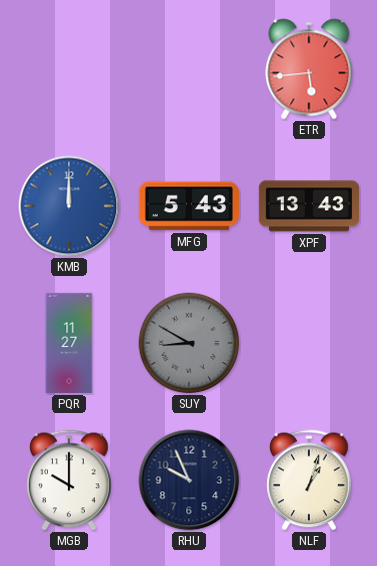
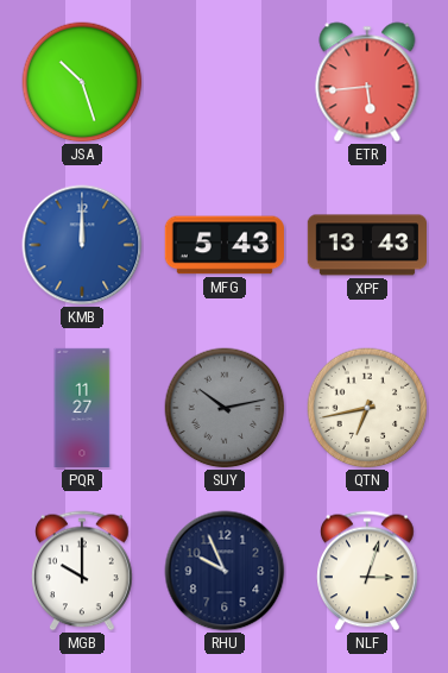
JSA: none -> 10:27
SUY: 8:50 -> 10:13
QTN: none -> 6:43
NLF: 1:03 -> 3:03
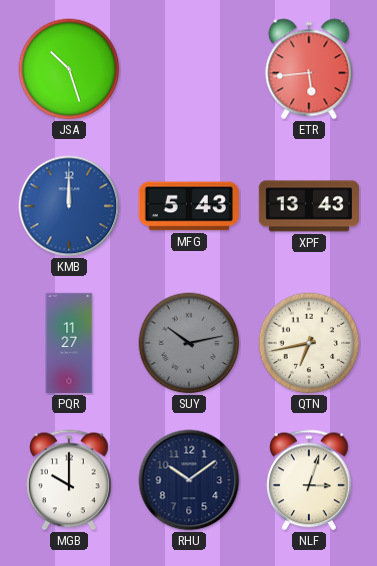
RHU: 9:56 -> 10:09
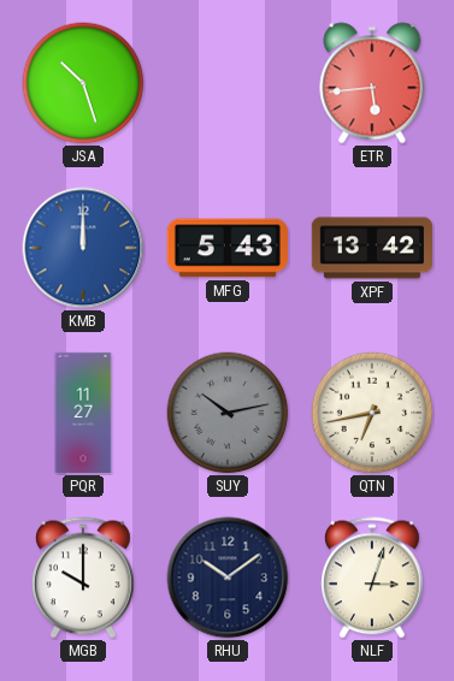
XPF: 13:43 -> 13:42
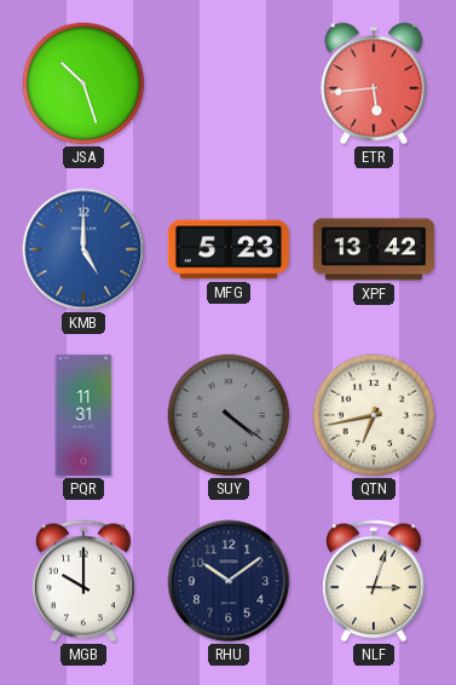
KMB: 12:00 -> 5:00
MFG: 5:43 -> 5:23
PQR: 11:27 -> 11:31
SUY: 10:13 -> 4:21
